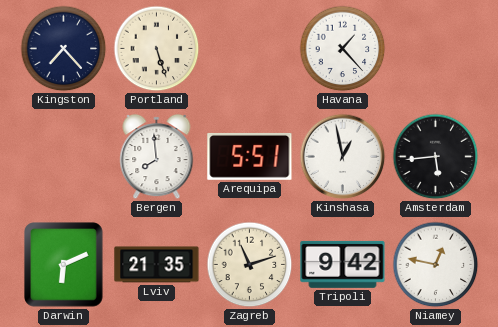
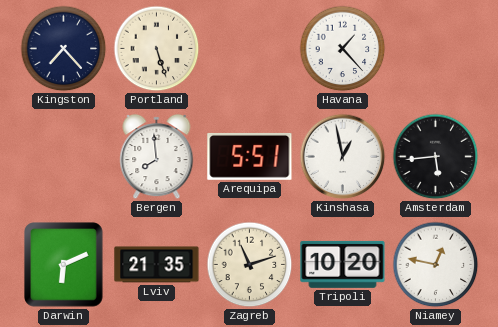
Tripoli: 9:42 -> 10:20
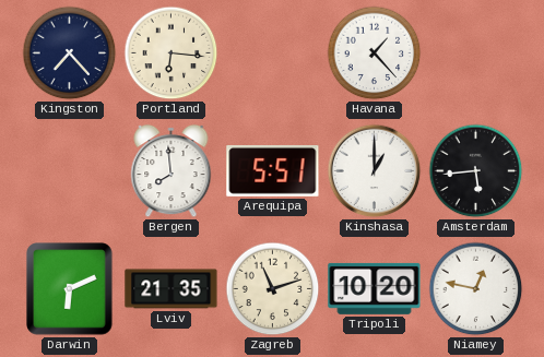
Portland: 5:27 -> 6:16
Kinshasa: 12:58 -> 1:00
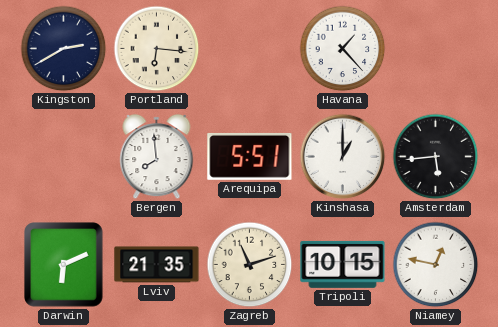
Kingston: 7:23 -> 2:40
Tripoli: 10:20 -> 10:15
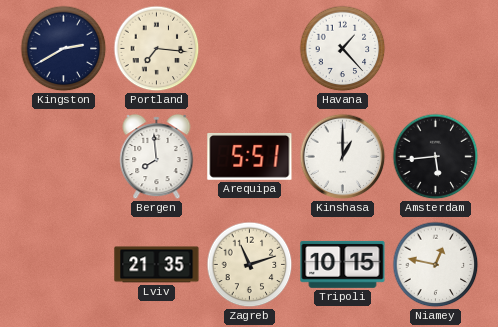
Portland: 6:16 -> 7:16
Darwin: 6:11 -> none
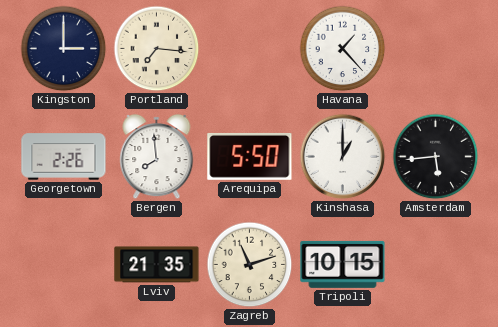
Kingston: 2:40 -> 3:00
Georgetown: none -> 2:26
Arequipa: 5:51 -> 5:50
Niamey: 12:47 -> none
